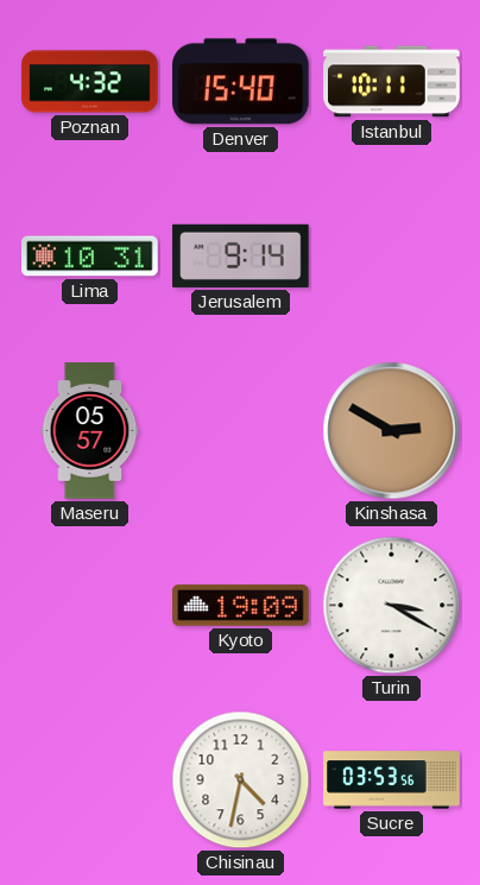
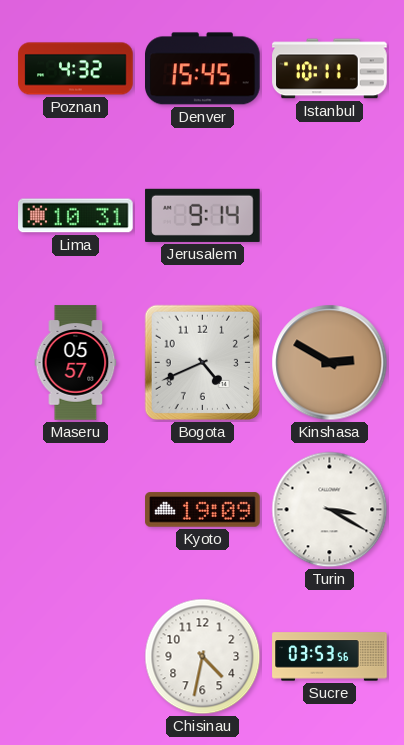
Denver: 15:40 -> 15:45
Bogota: none -> 4:41
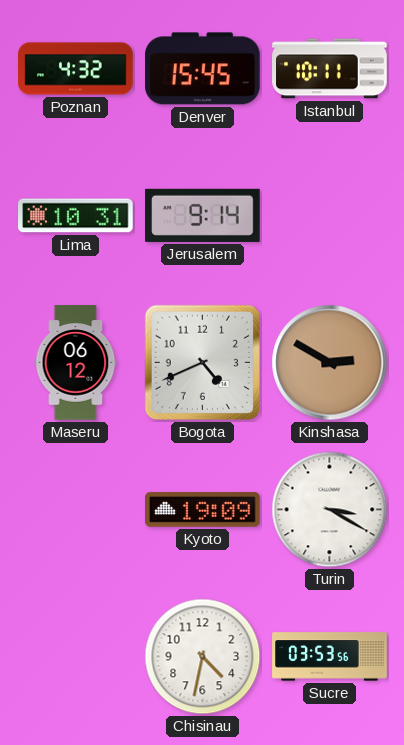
Maseru: 05:57 -> 06:12
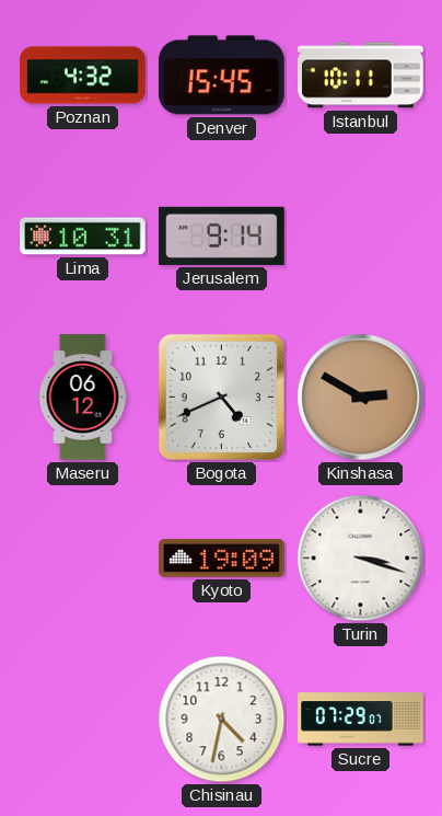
Turin: 3:20 -> 3:18
Sucre: 03:53 -> 07:29
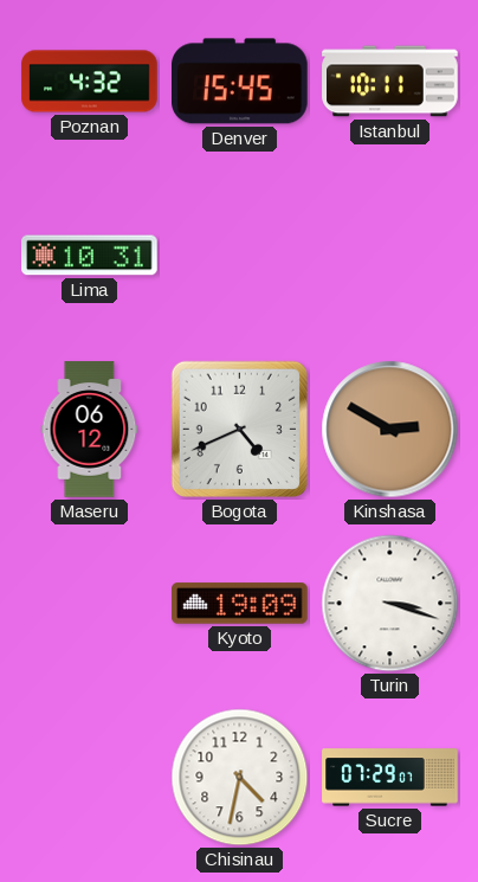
Jerusalem: 9:14 -> none
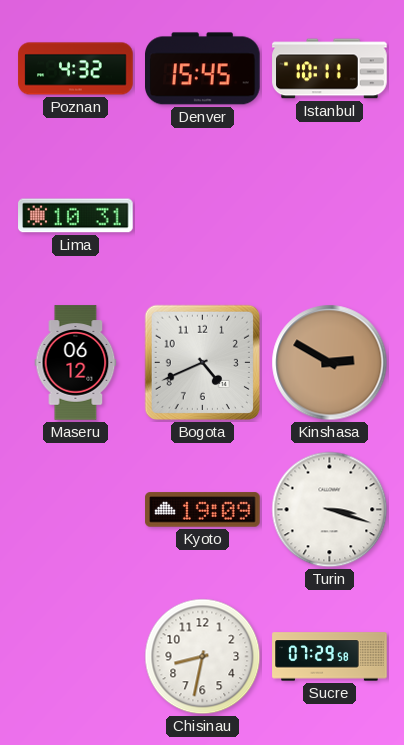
Chisinau: 4:32 -> 8:32
Sucre: 07:29:07 -> 07:29:58
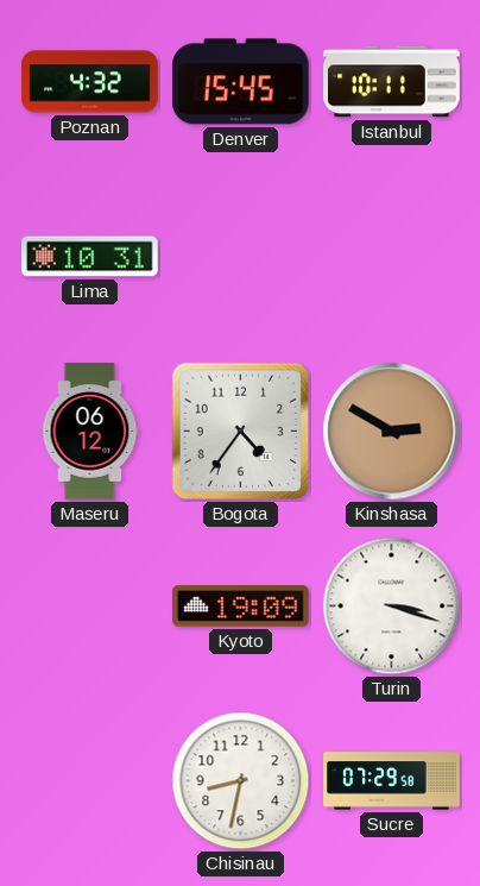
Bogota: 4:41 -> 4:36
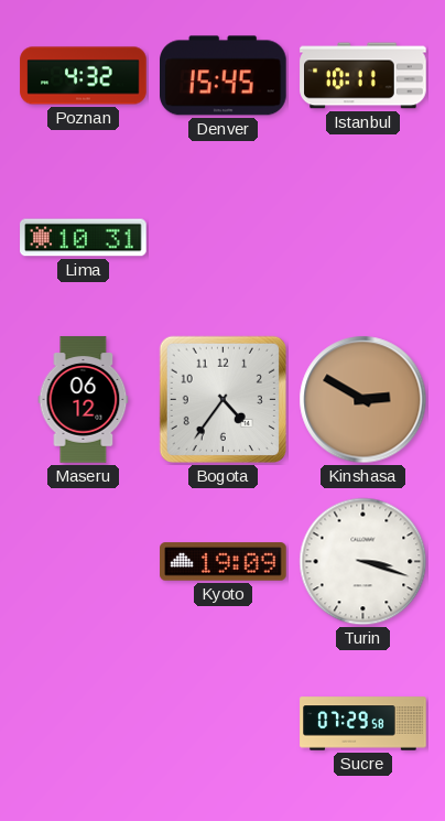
Chisinau: 8:32 -> none
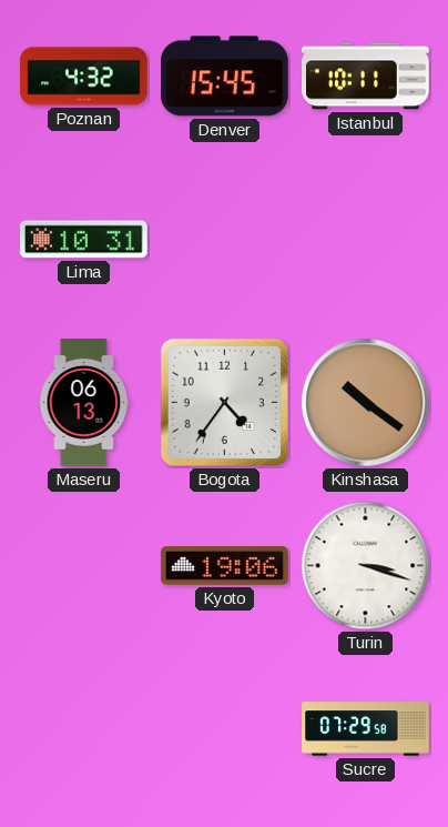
Maseru: 06:12 -> 06:13
Kinshasa: 2:50 -> 10:21
Kyoto: 19:09 -> 19:06
